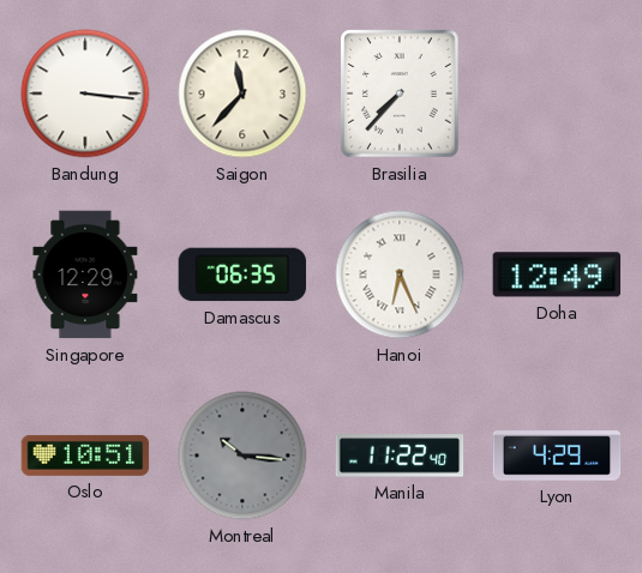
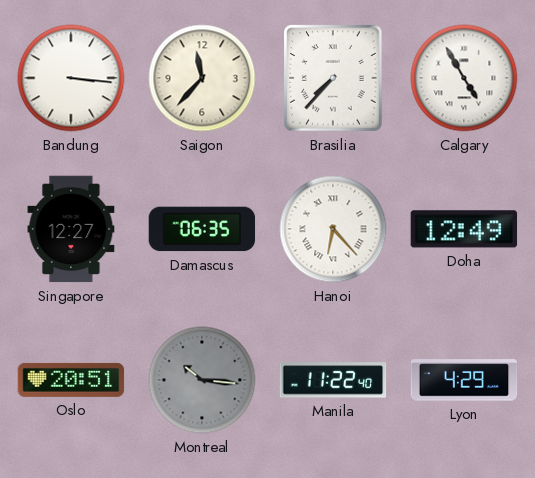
Calgary: none -> 4:55
Singapore: 12:29 -> 12:27
Hanoi: 6:26 -> 6:23
Oslo: 10:51 -> 20:51
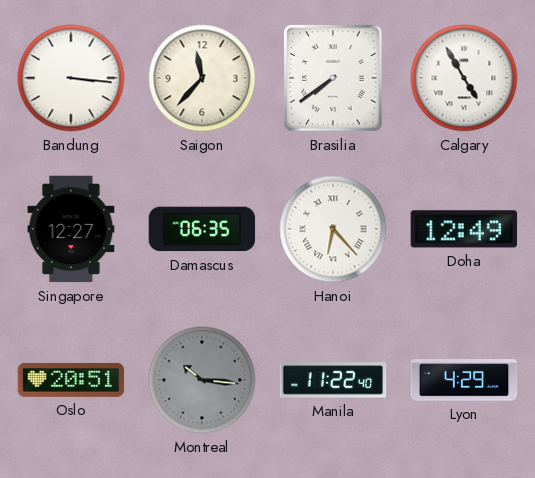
Brasilia: 7:37 -> 7:39
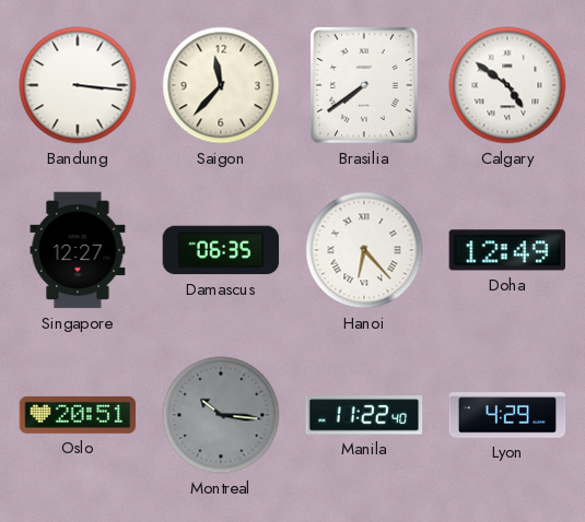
Calgary: 4:55 -> 4:51
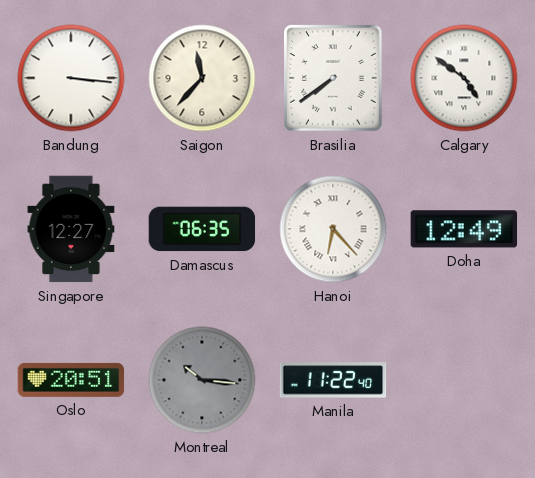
Lyon: 4:29 -> none
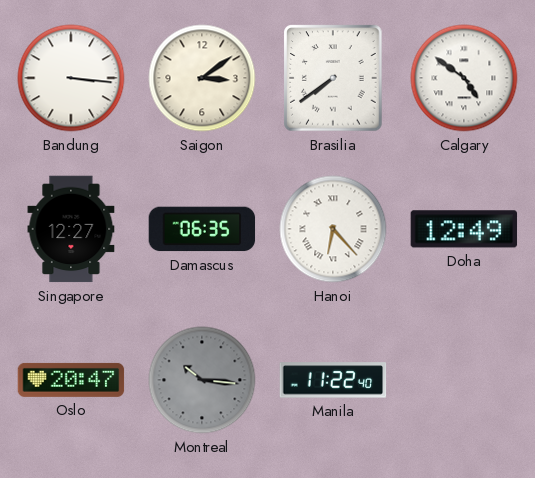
Saigon: 11:37 -> 3:09
Oslo: 20:51 -> 20:47
